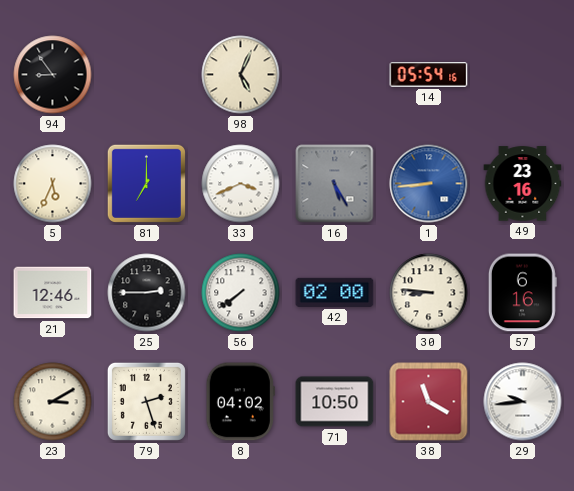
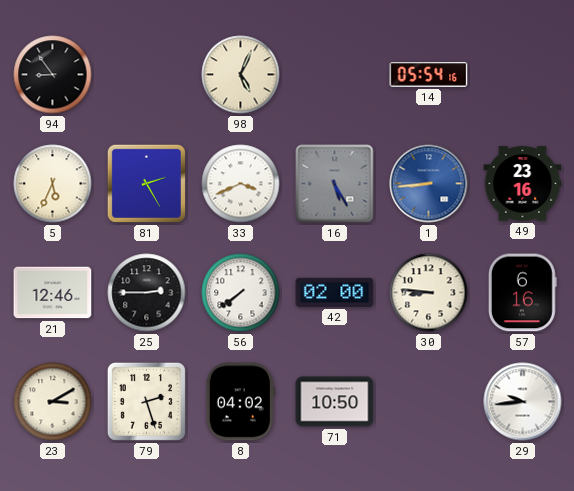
81: 7:00 -> 2:25
38: 11:20 -> none
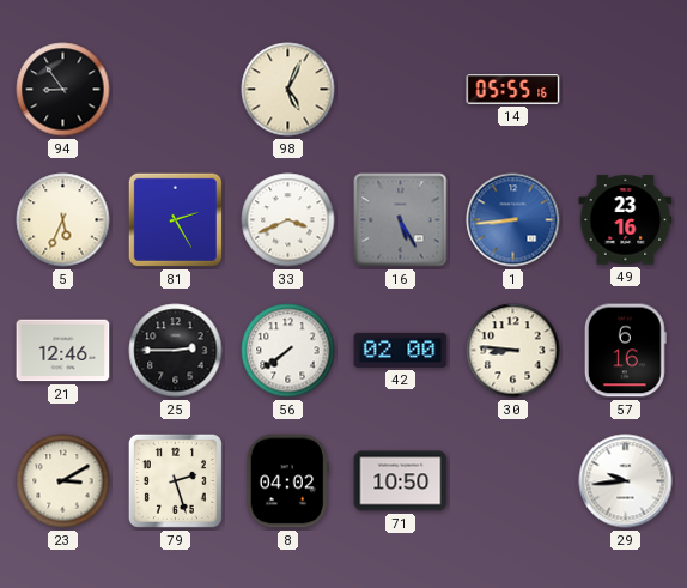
14: 05:54 -> 05:55
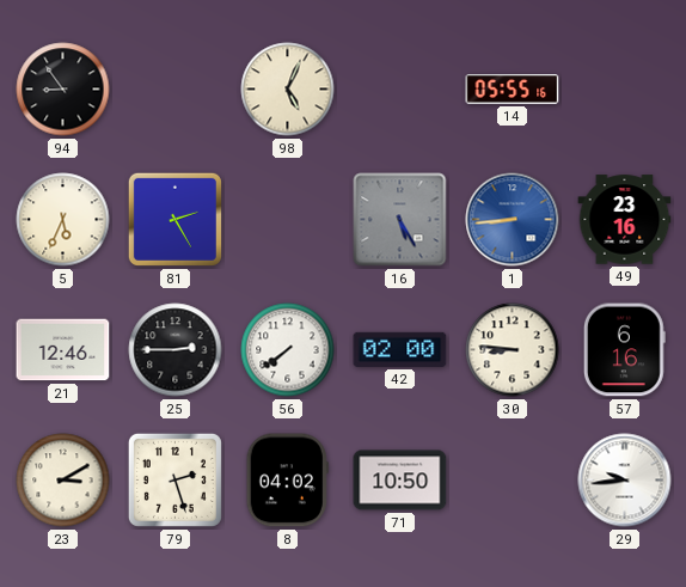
33: 3:41 -> none
